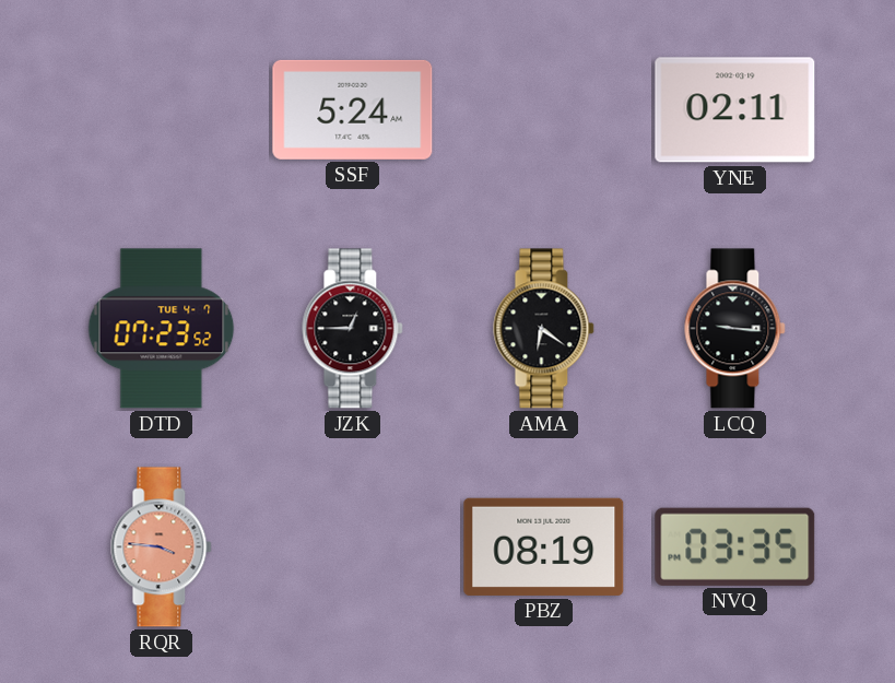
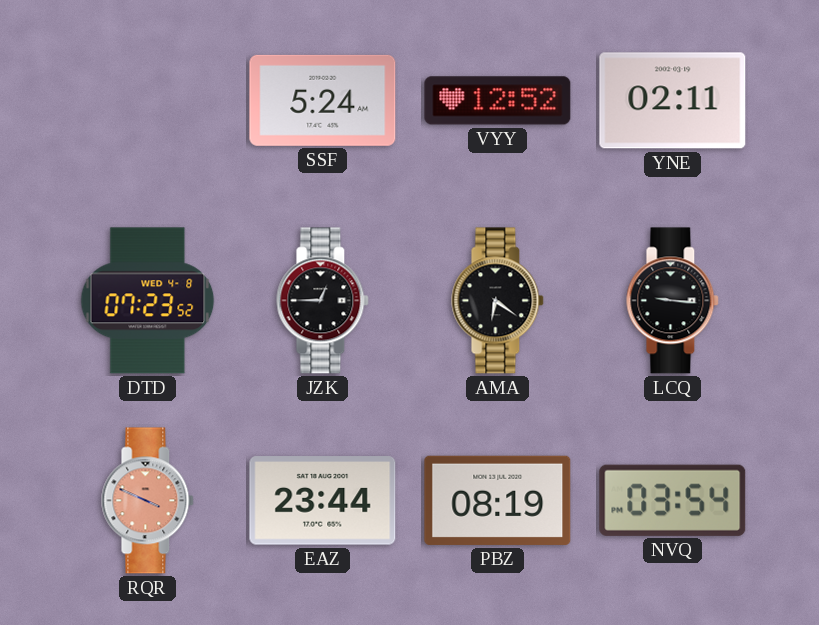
VYY: none -> 12:52
DTD date: TUE 4-7 -> WED 4-8
RQR: 3:46 -> 3:49
EAZ: none -> 23:44
NVQ: 03:35 -> 03:54
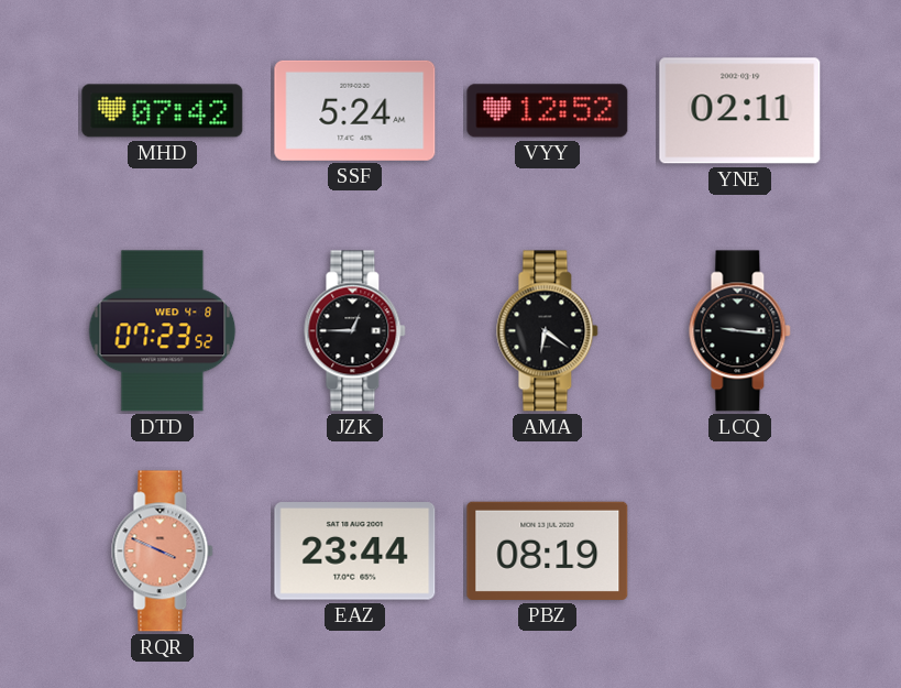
MHD: none -> 07:42
NVQ: 03:54 -> none
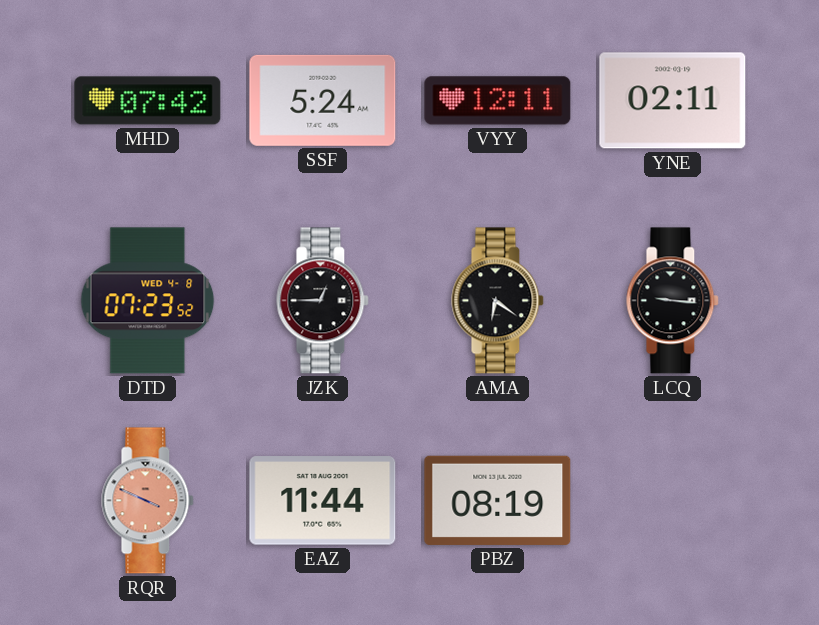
VYY: 12:52 -> 12:11
EAZ: 23:44 -> 11:44
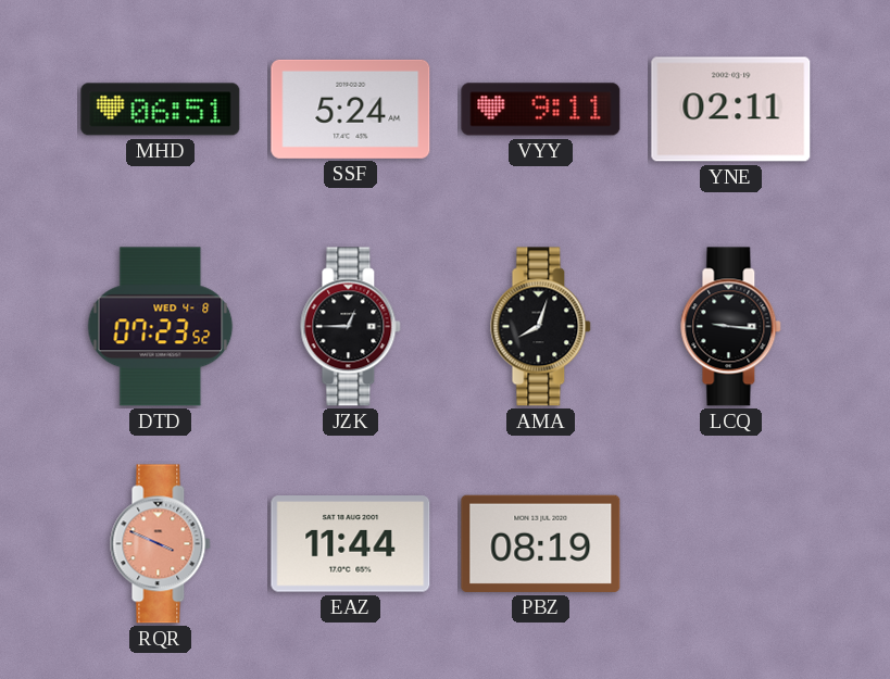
MHD: 07:42 -> 06:51
VYY: 12:11 -> 9:11
AMA: 6:21 -> 8:03
